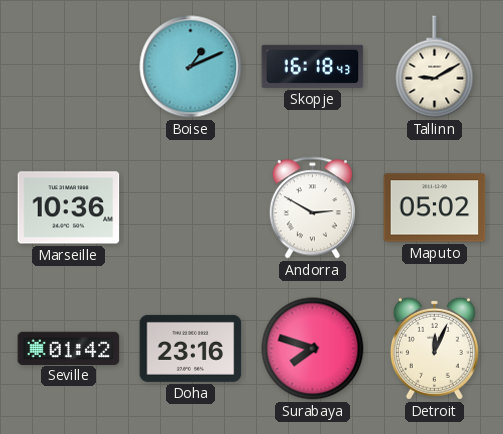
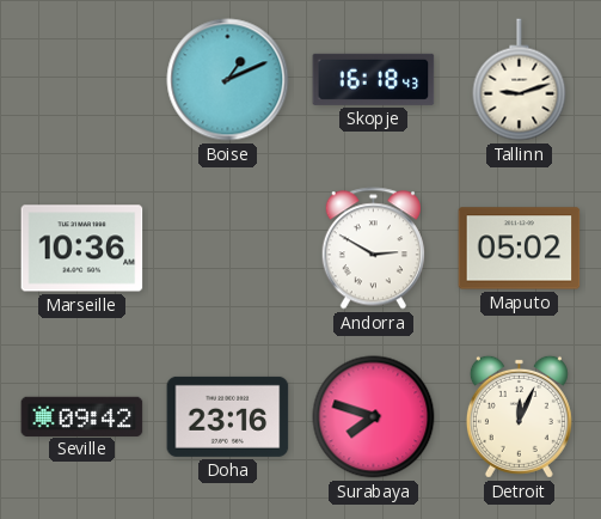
Tallinn: 9:10 -> 9:12
Seville: 01:42 -> 09:42
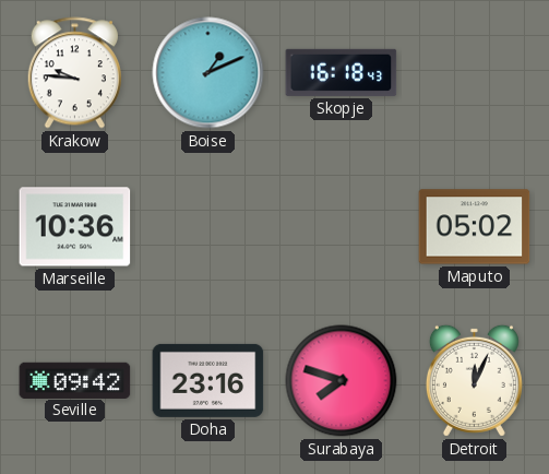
Krakow: none -> 9:46
Tallinn: 9:12 -> none
Andorra: 2:50 -> none
